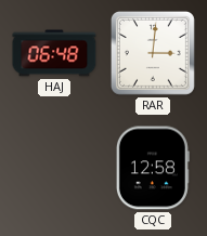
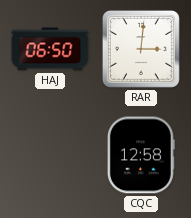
HAJ: 06:48 -> 06:50
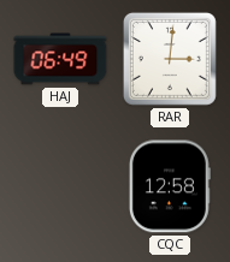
HAJ: 06:50 -> 06:49
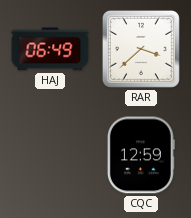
RAR: 3:01 -> 3:38
CQC: 12:58 -> 12:59
